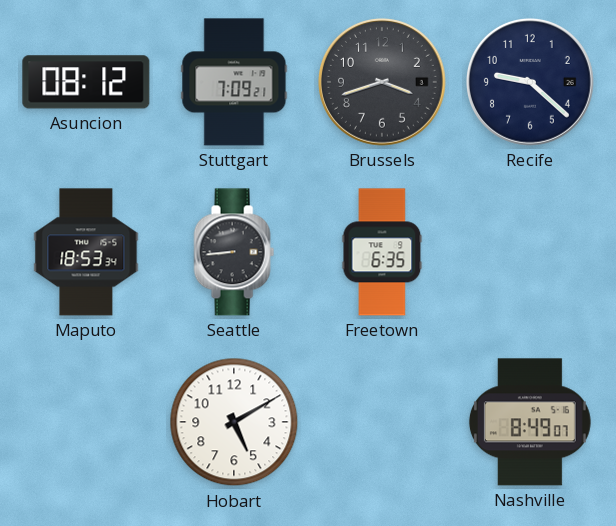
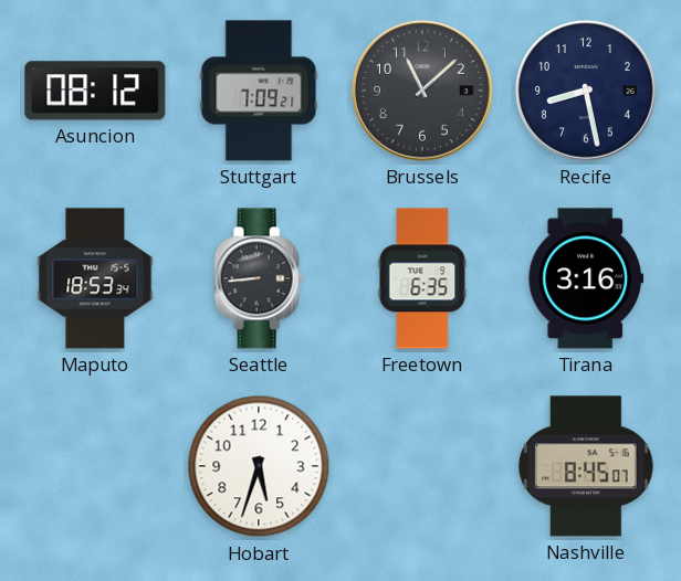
Brussels: 3:42 -> 11:08
Recife: 9:22 -> 8:28
Tirana: none -> 3:16
Hobart: 5:10 -> 5:33
Nashville: 8:49 -> 8:45
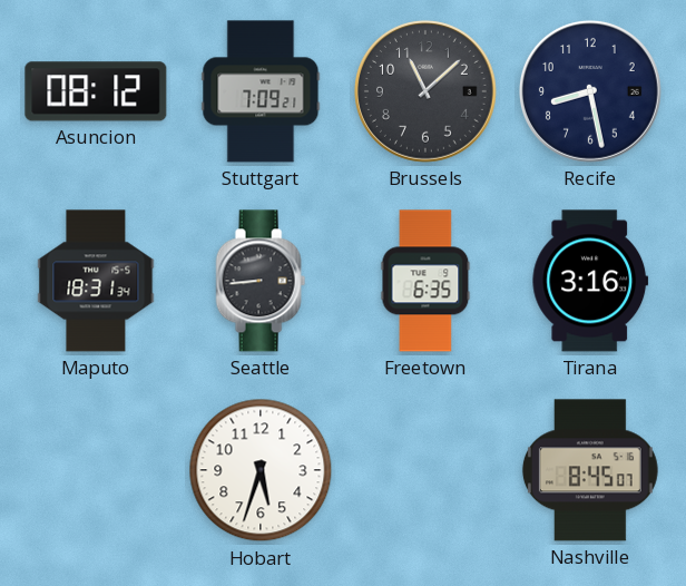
Maputo: 18:53 -> 18:31
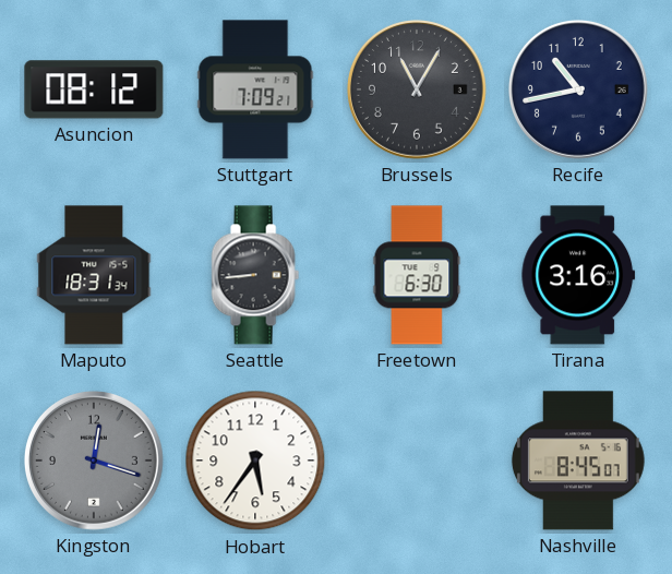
Brussels: 11:08 -> 11:05
Recife: 8:28 -> 10:43
Freetown: 6:35 -> 6:30
Kingston: none -> 12:18
Hobart: 5:33 -> 5:36
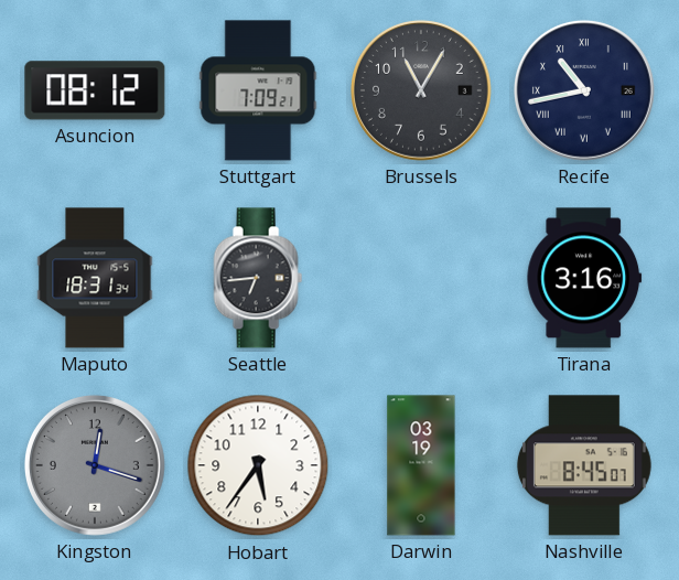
Recife numerals: Arabic -> Roman
Seattle: 8:44 -> 6:44
Freetown: 6:30 -> none
Darwin: none -> 03:19
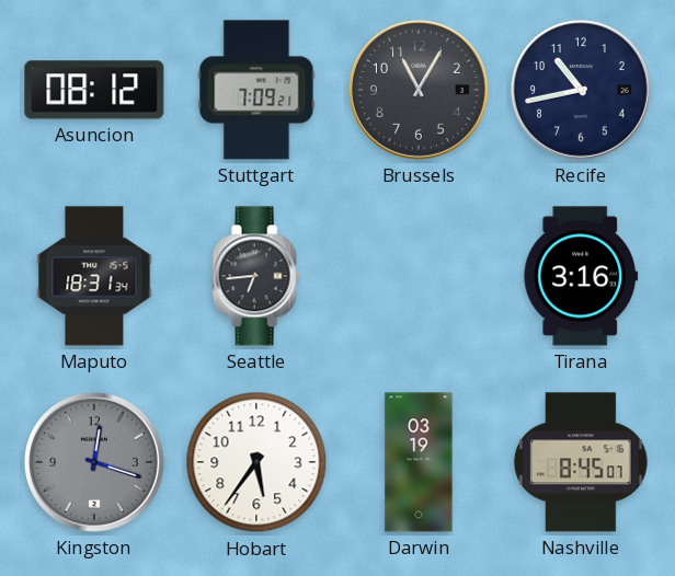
Recife numerals: Roman -> Arabic
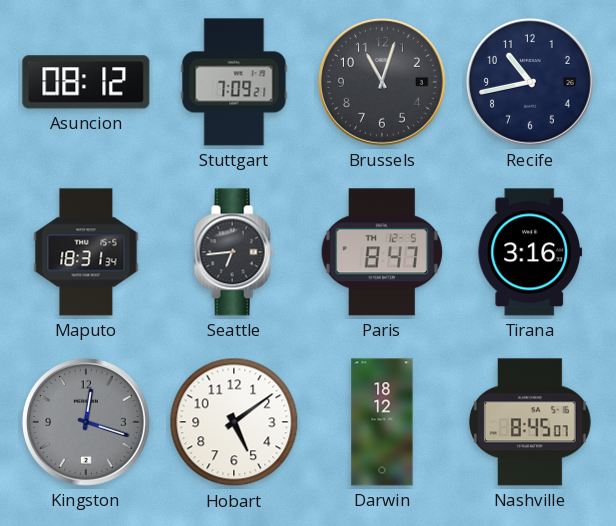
Brussels: 11:05 -> 11:03
Paris: none -> 8:47
Hobart: 5:36 -> 5:09
Darwin: 03:19 -> 18:12
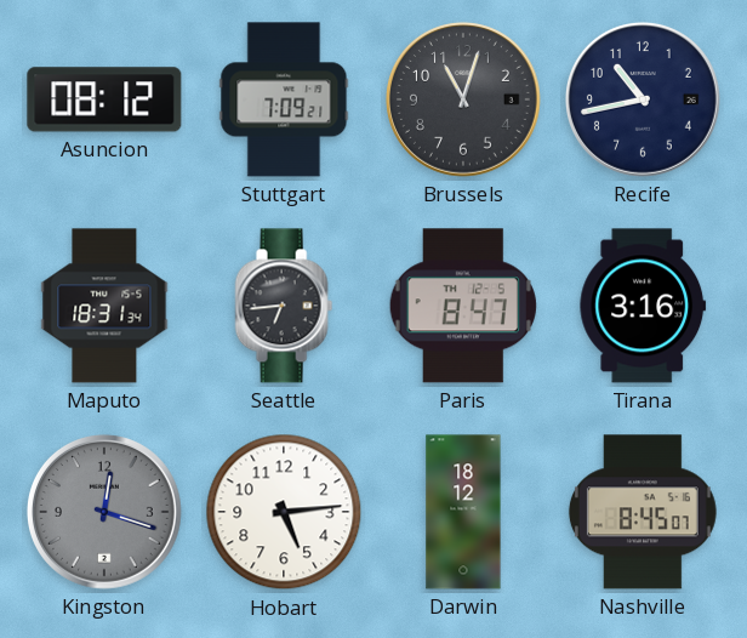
Hobart: 5:09 -> 5:14
